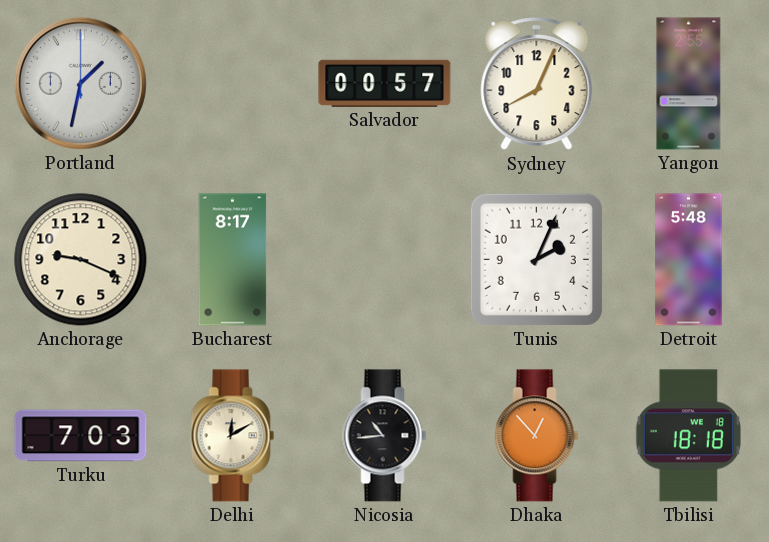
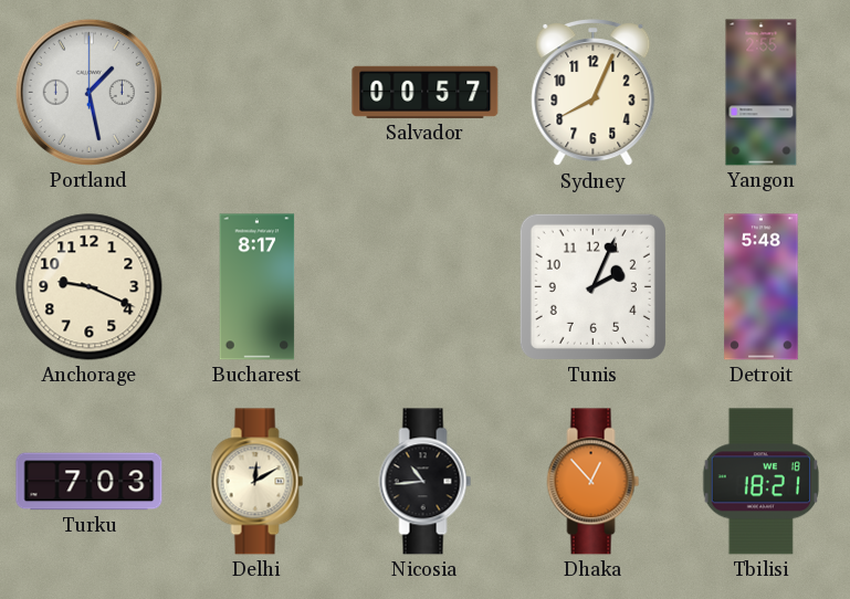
Portland: 1:32 -> 1:28
Tbilisi: 18:18 -> 18:21
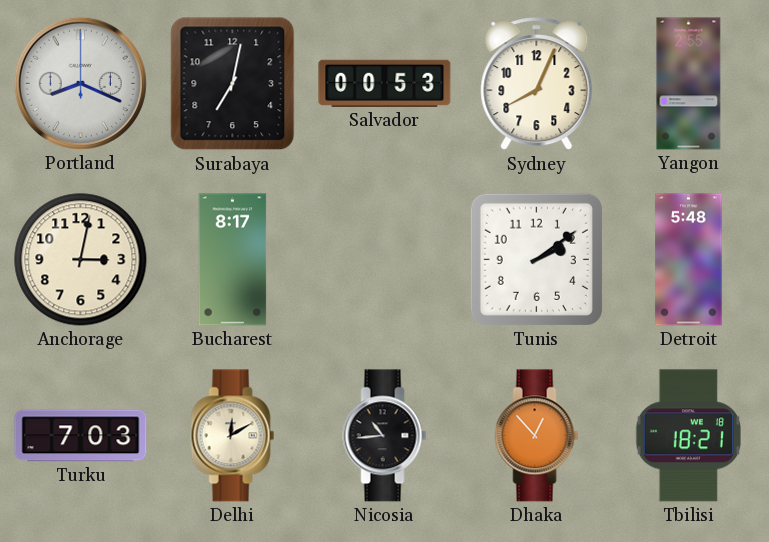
Portland: 1:28 -> 8:19
Surabaya: none -> 7:02
Salvador: 00:57 -> 00:53
Anchorage: 9:19 -> 3:02
Tunis: 2:04 -> 2:09
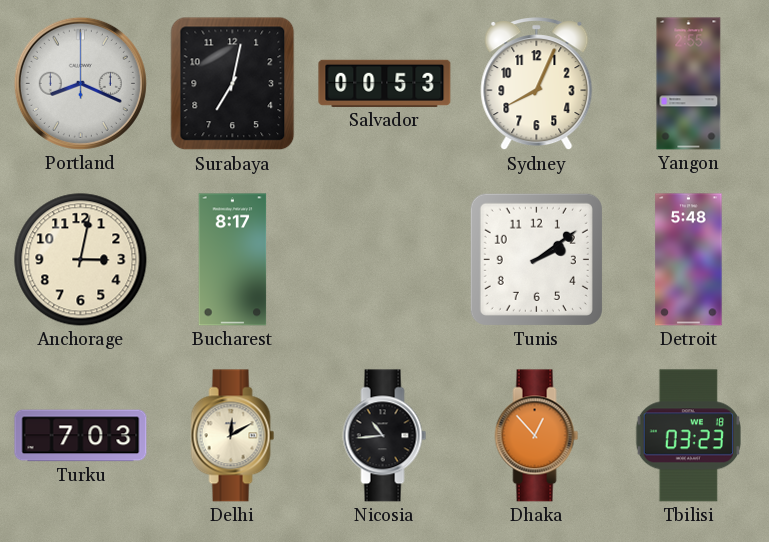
Tbilisi: 18:21 -> 03:23
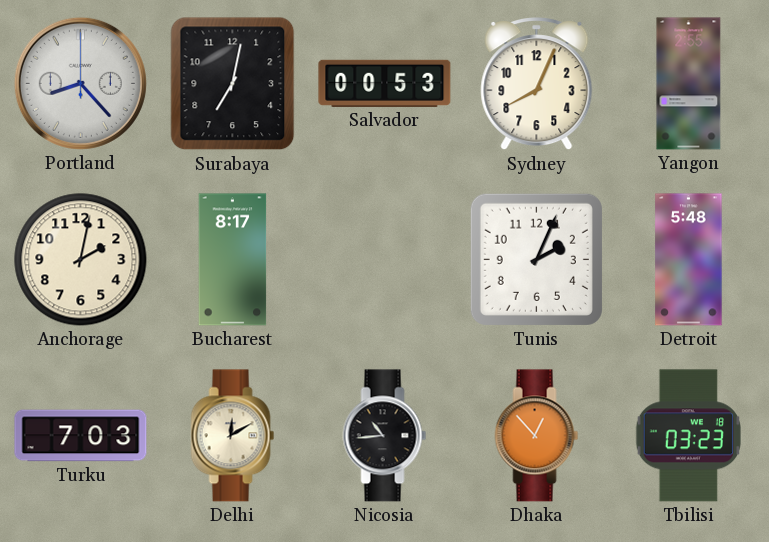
Portland: 8:19 -> 8:23
Anchorage: 3:02 -> 2:02
Tunis: 2:09 -> 2:04
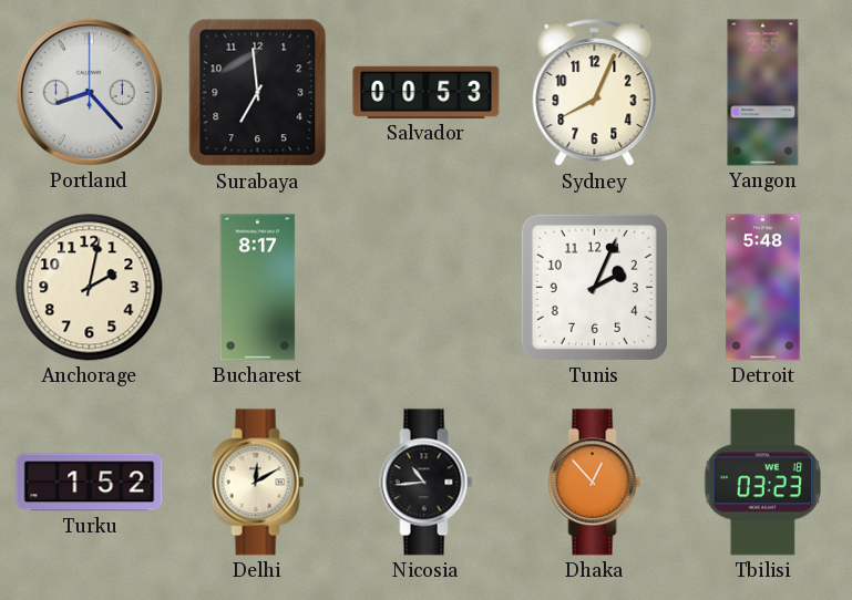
Surabaya: 7:02 -> 6:59
Turku: 7:03 -> 1:52
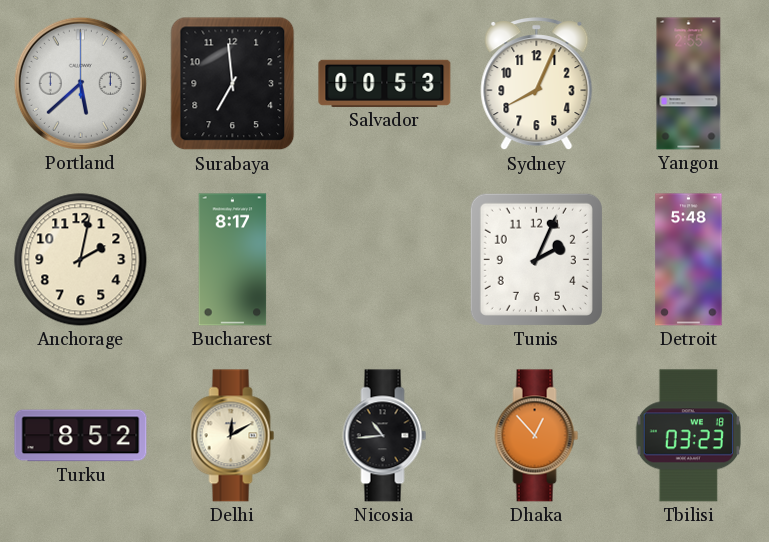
Portland: 8:23 -> 5:38
Turku: 1:52 -> 8:52
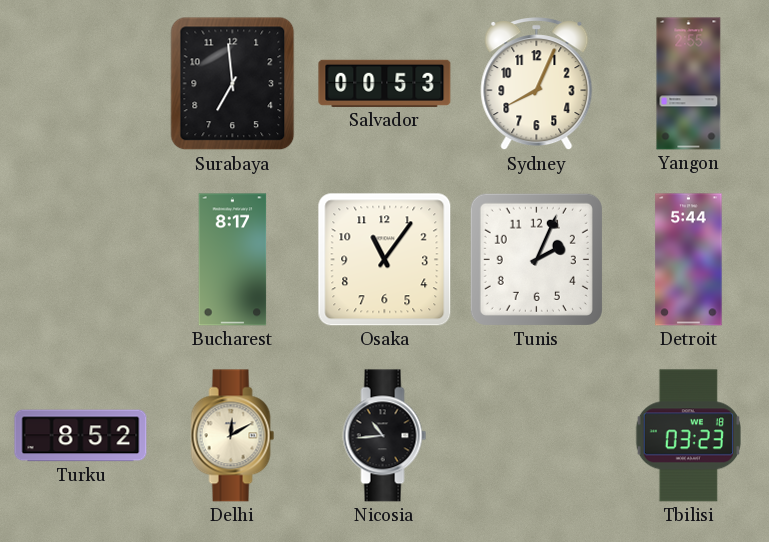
Portland: 5:38 -> none
Anchorage: 2:02 -> none
Osaka: none -> 11:06
Detroit: 5:48 -> 5:44
Dhaka: 12:53 -> none
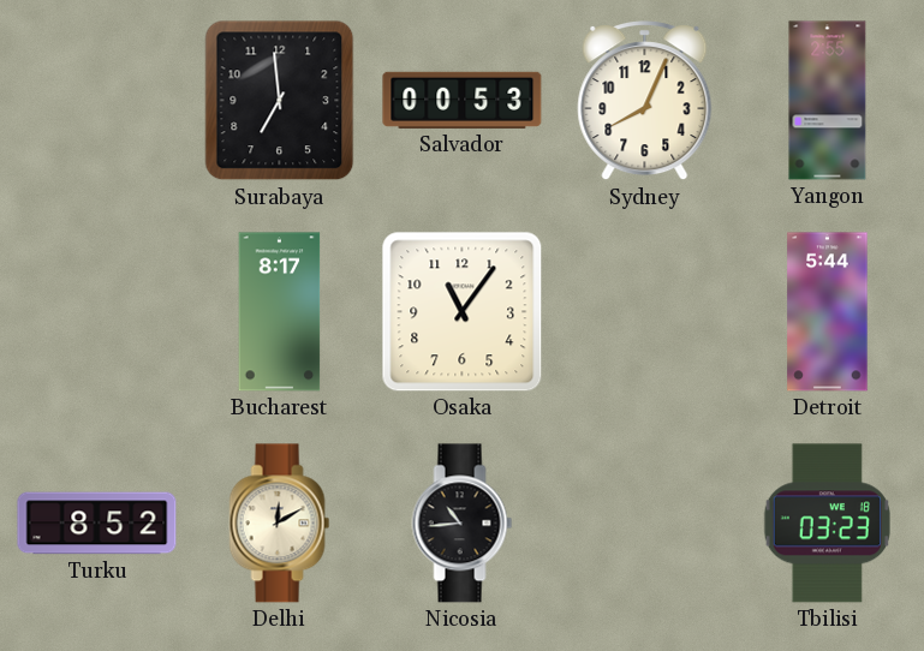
Tunis: 2:04 -> none
